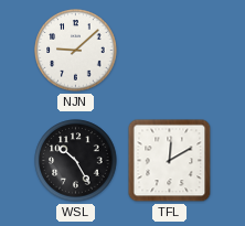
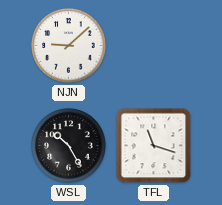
TFL: 12:10 -> 11:18
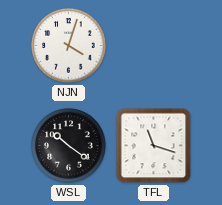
NJN: 9:08 -> 4:03
WSL: 10:25 -> 10:21
